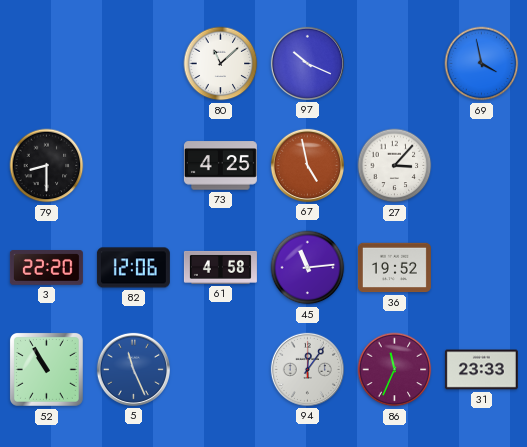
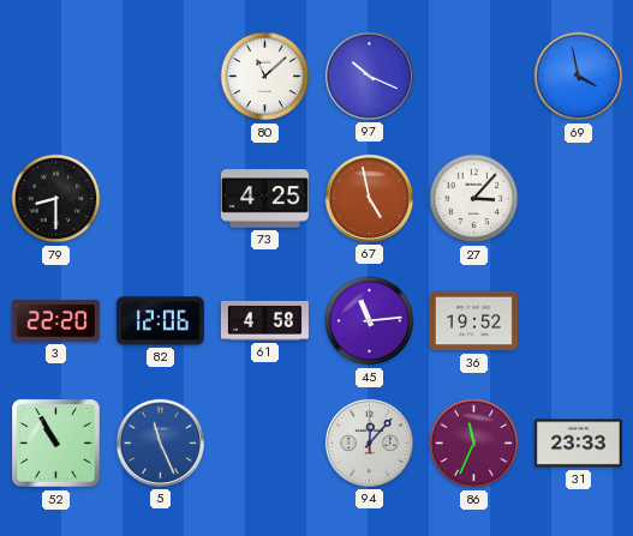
94: 12:06 -> 12:07
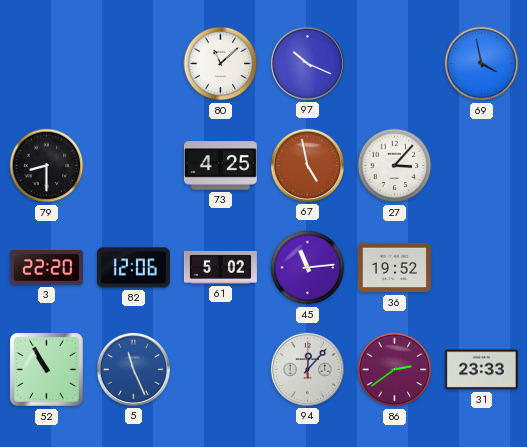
61: 4:58 -> 5:02
86: 11:34 -> 2:39
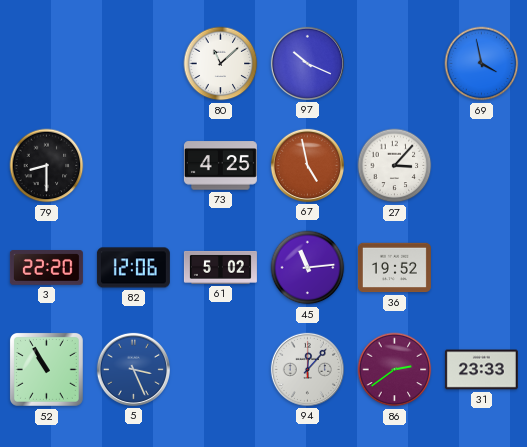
5: 11:26 -> 3:26
